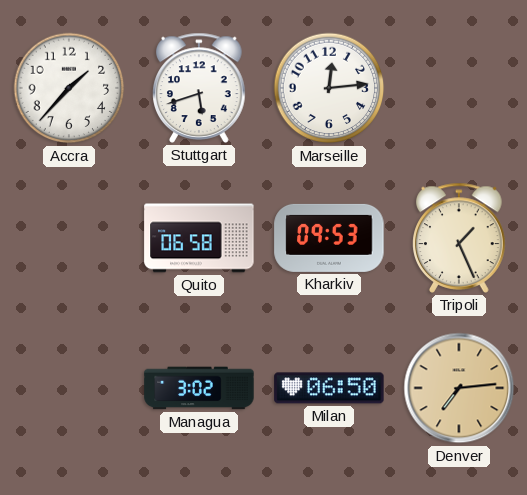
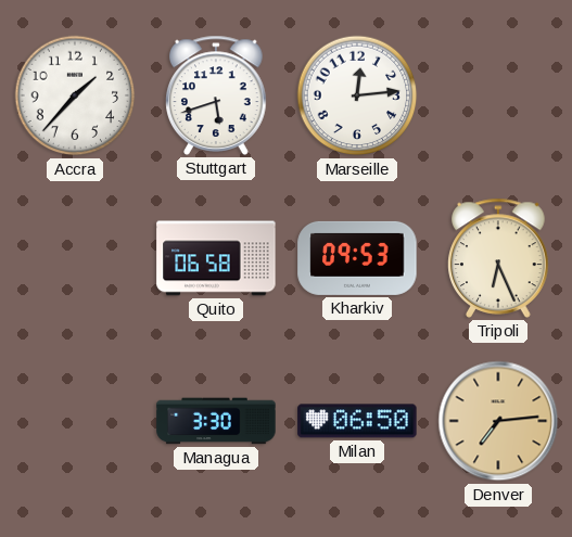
Tripoli: 1:26 -> 6:26
Managua: 3:02 -> 3:30
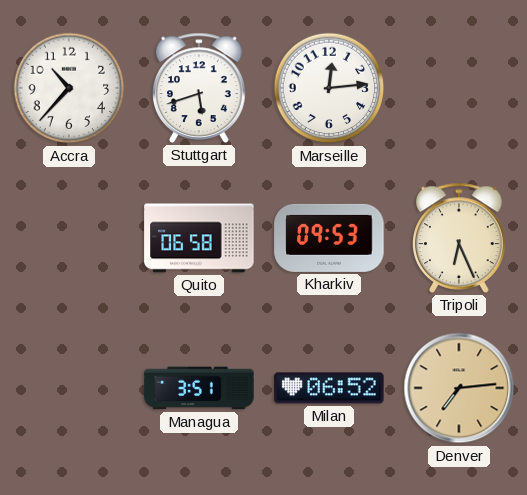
Accra: 1:37 -> 10:37
Managua: 3:30 -> 3:51
Milan: 06:50 -> 06:52
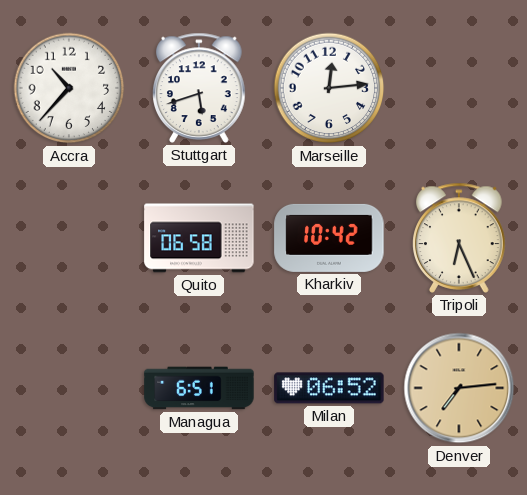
Kharkiv: 09:53 -> 10:42
Managua: 3:51 -> 6:51
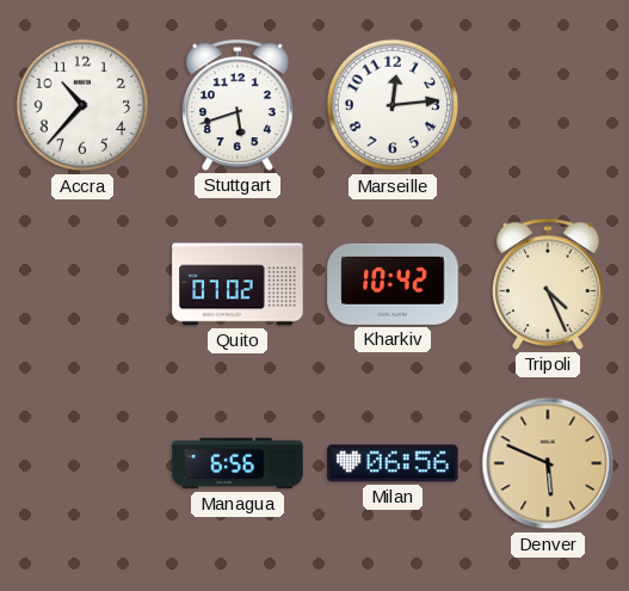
Quito: 06:58 -> 07:02
Tripoli: 6:26 -> 4:26
Managua: 6:51 -> 6:56
Milan: 06:52 -> 06:56
Denver: 7:14 -> 5:49
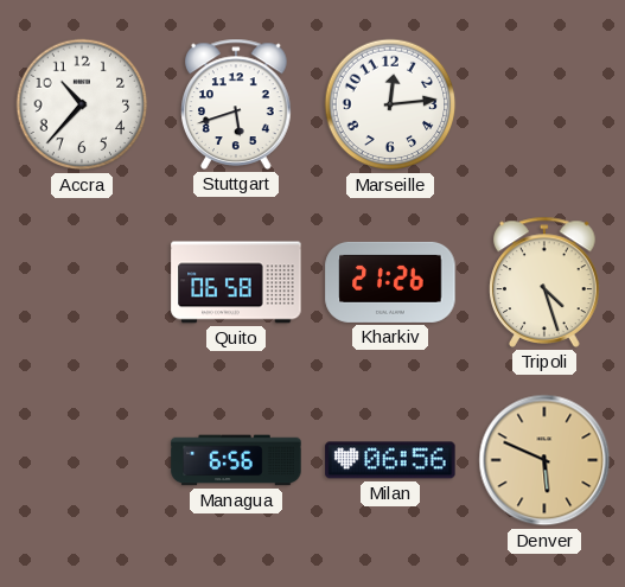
Quito: 07:02 -> 06:58
Kharkiv: 10:42 -> 21:26
Tripoli: 4:26 -> 4:27
